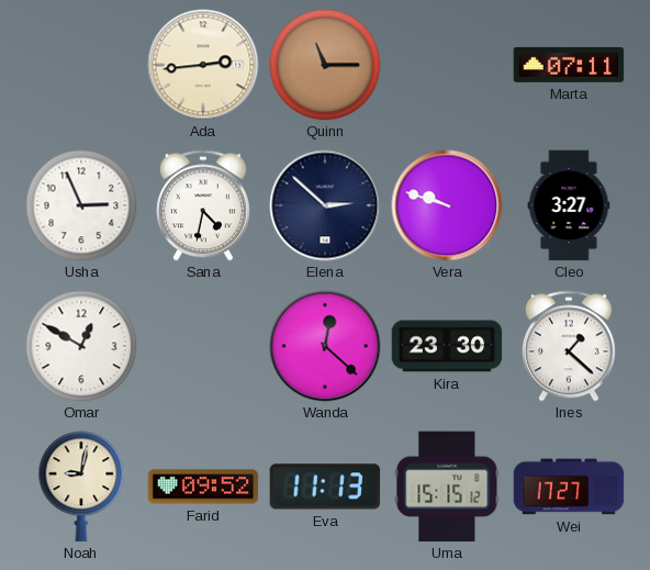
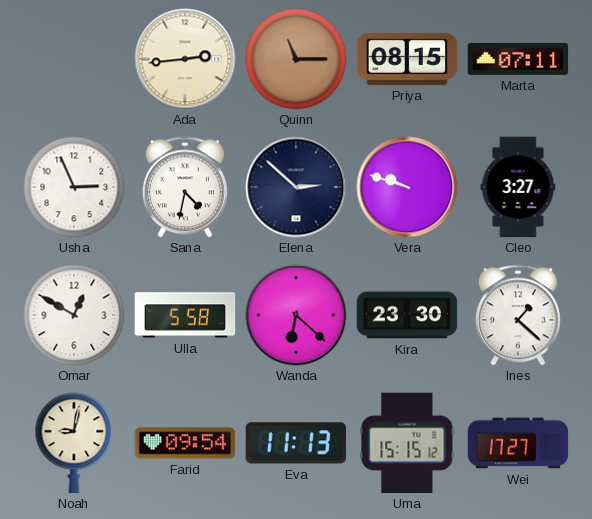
Priya: none -> 08:15
Ulla: none -> 5:58
Wanda: 12:22 -> 6:22
Farid: 09:52 -> 09:54
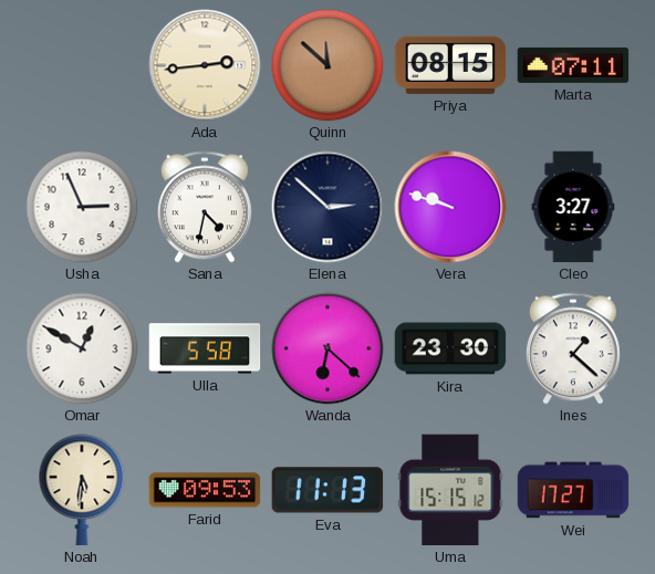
Quinn: 11:15 -> 11:52
Noah: 9:02 -> 5:31
Farid: 09:54 -> 09:53
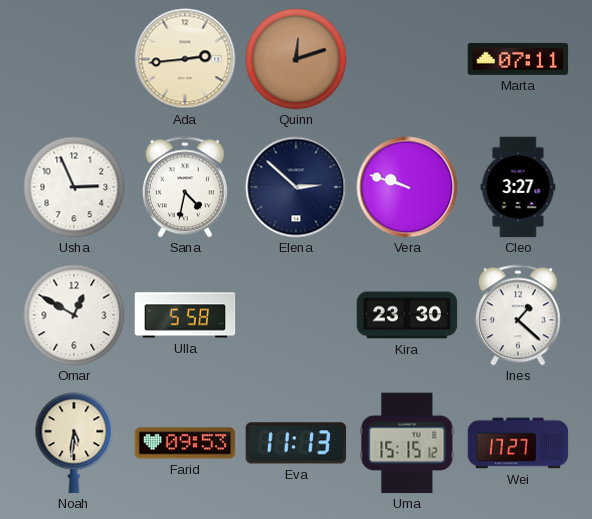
Quinn: 11:52 -> 12:12
Priya: 08:15 -> none
Wanda: 6:22 -> none
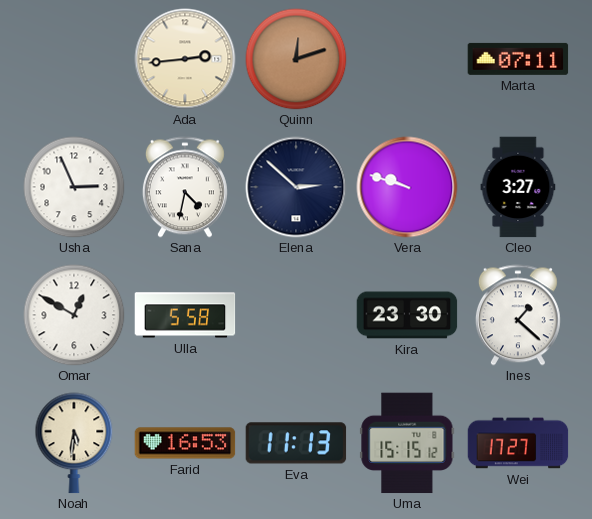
Farid: 09:53 -> 16:53
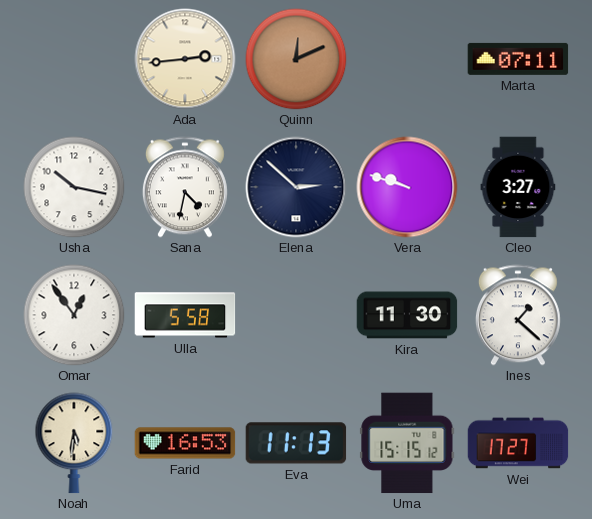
Quinn: 12:12 -> 12:11
Usha: 2:56 -> 10:17
Omar: 12:50 -> 12:54
Kira: 23:30 -> 11:30
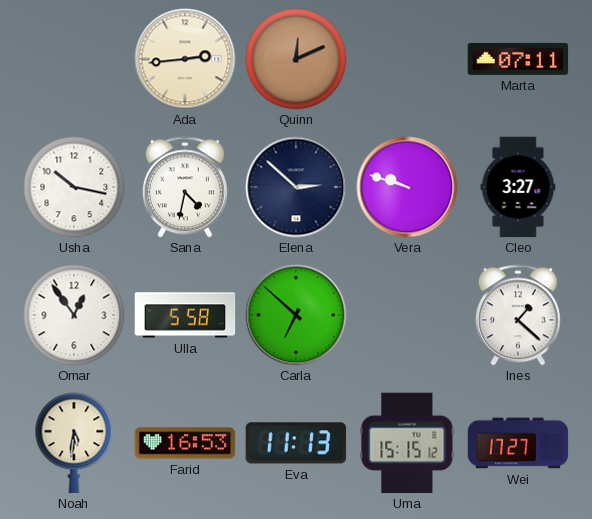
Carla: none -> 6:52
Kira: 11:30 -> none
